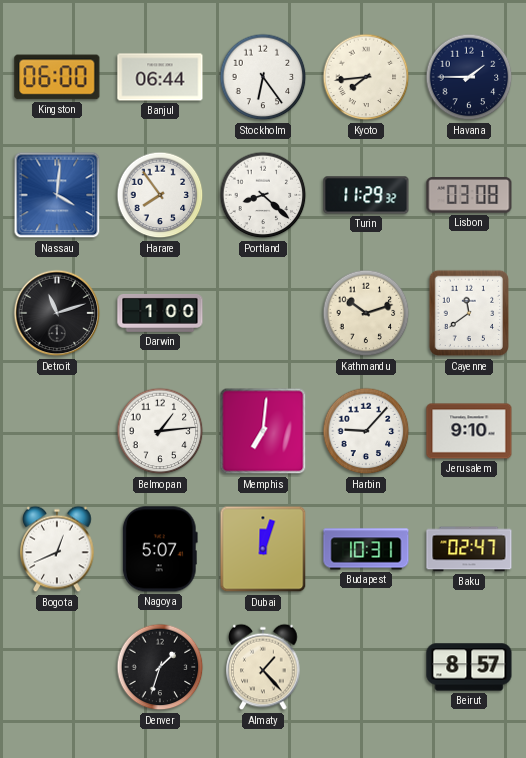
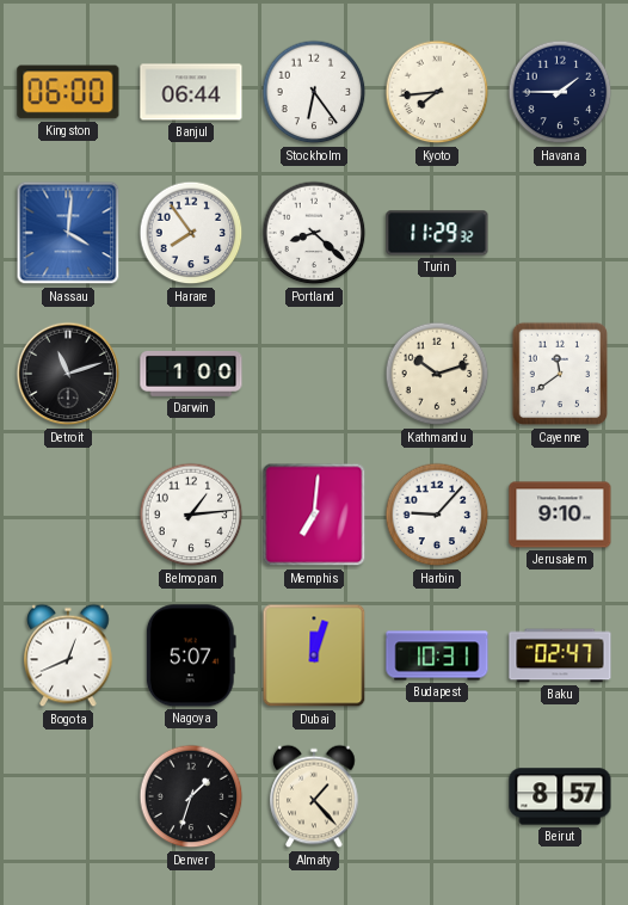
Lisbon: 03:08 -> none
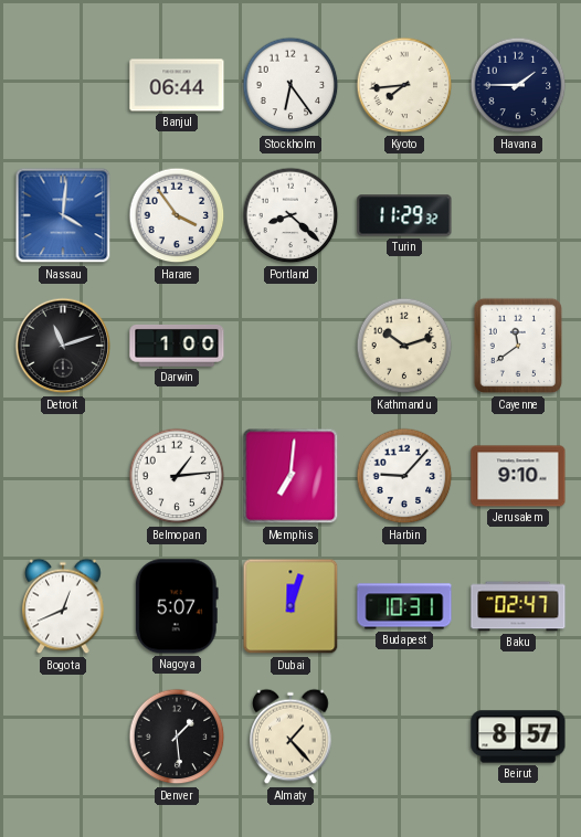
Kingston: 06:00 -> none
Harare: 7:54 -> 3:54
Denver: 1:33 -> 1:29
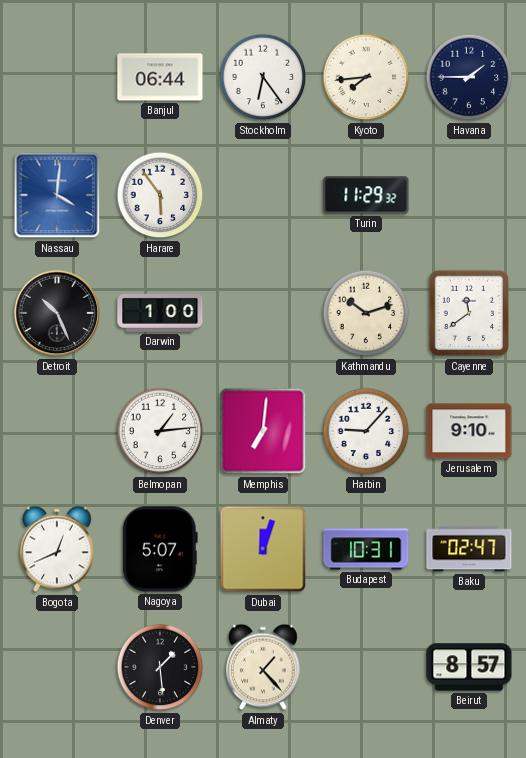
Harare: 3:54 -> 5:54
Portland: 8:22 -> none
Detroit: 11:12 -> 10:26
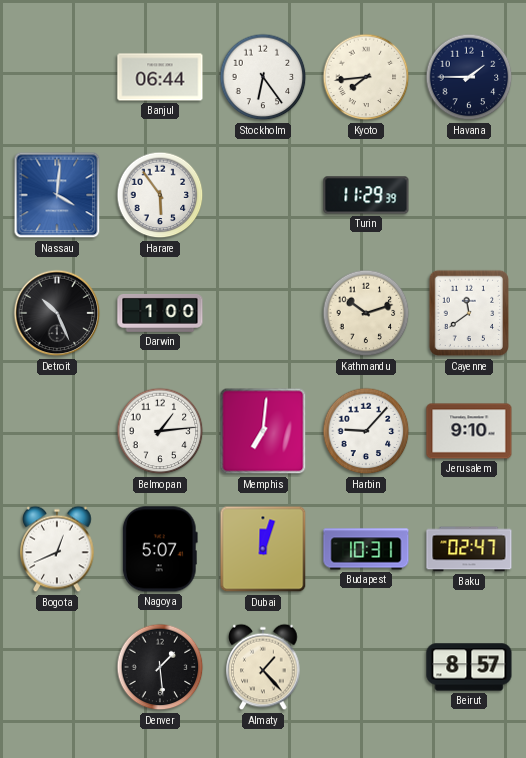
Turin: 11:29:32 -> 11:29:39
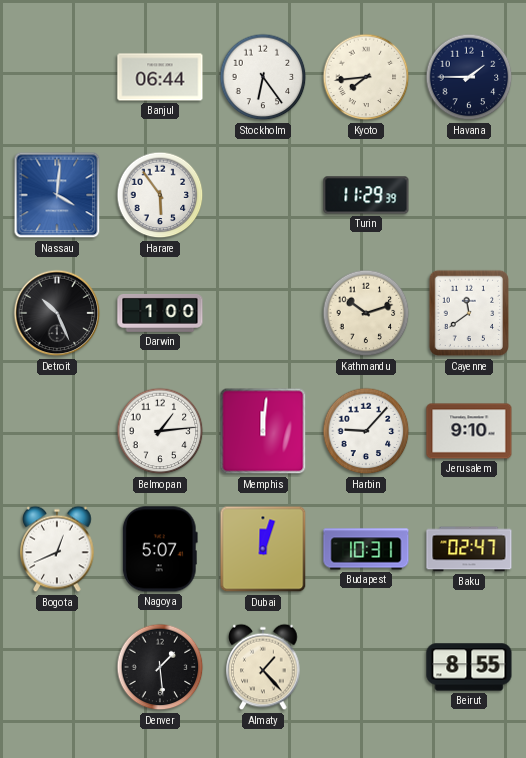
Memphis: 7:01 -> 12:01
Beirut: 8:57 -> 8:55
